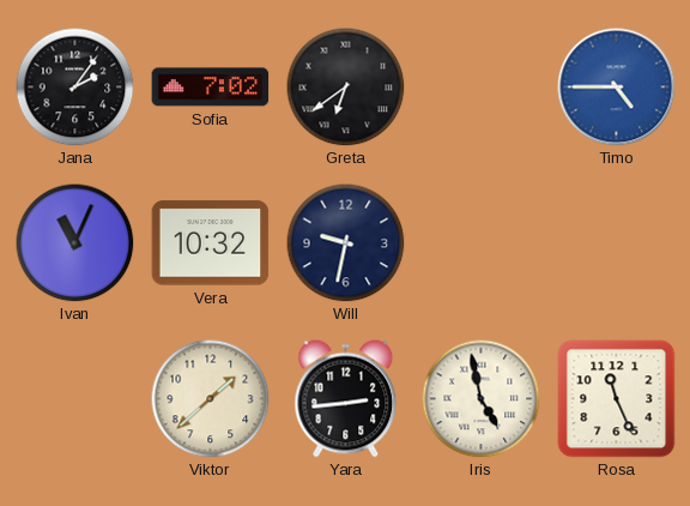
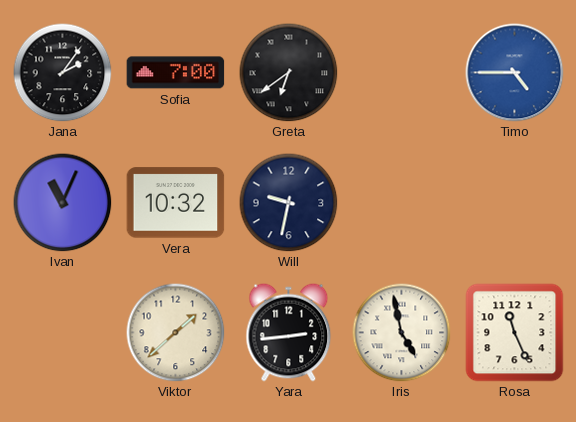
Sofia: 7:02 -> 7:00
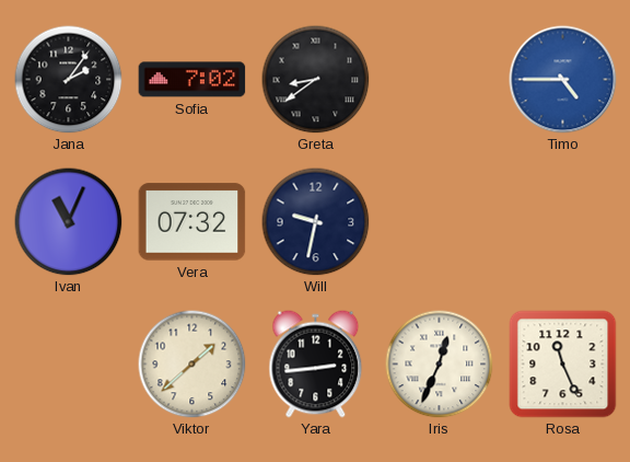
Sofia: 7:00 -> 7:02
Greta: 6:39 -> 8:39
Vera: 10:32 -> 07:32
Iris: 4:58 -> 12:34
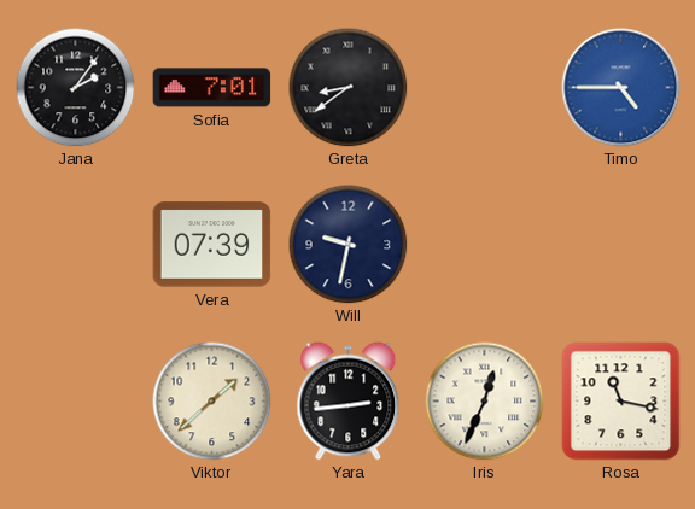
Sofia: 7:02 -> 7:01
Ivan: 11:04 -> none
Vera: 07:32 -> 07:39
Rosa: 11:26 -> 11:17
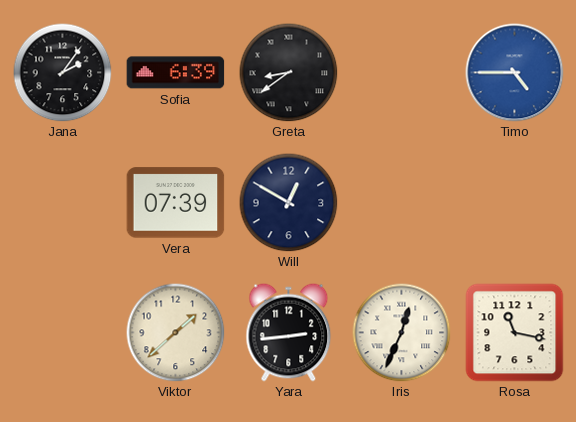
Sofia: 7:01 -> 6:39
Will: 9:32 -> 12:50
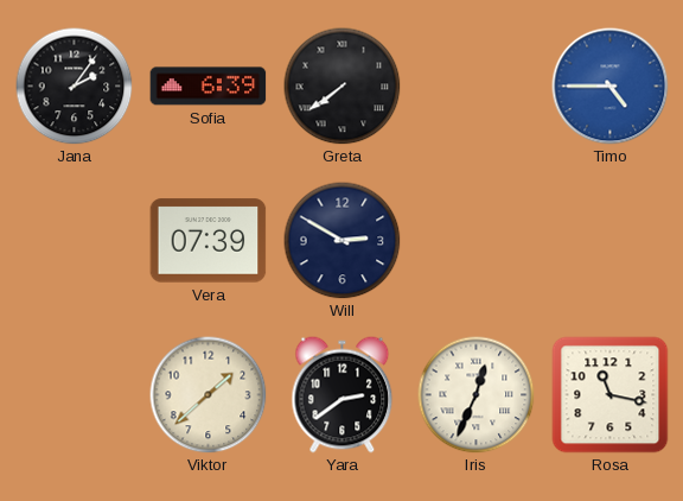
Greta: 8:39 -> 7:39
Will: 12:50 -> 2:50
Yara: 2:44 -> 2:39
